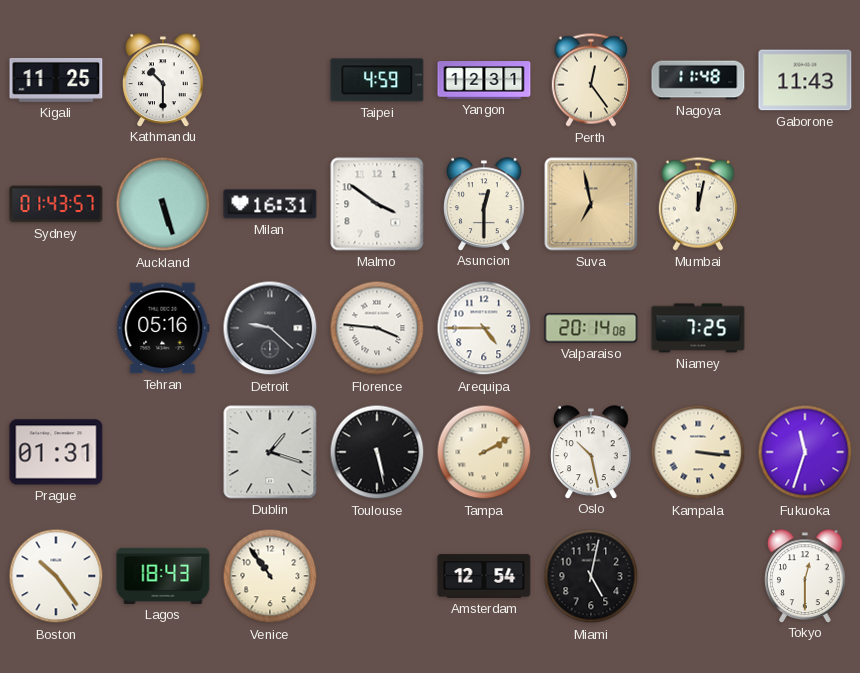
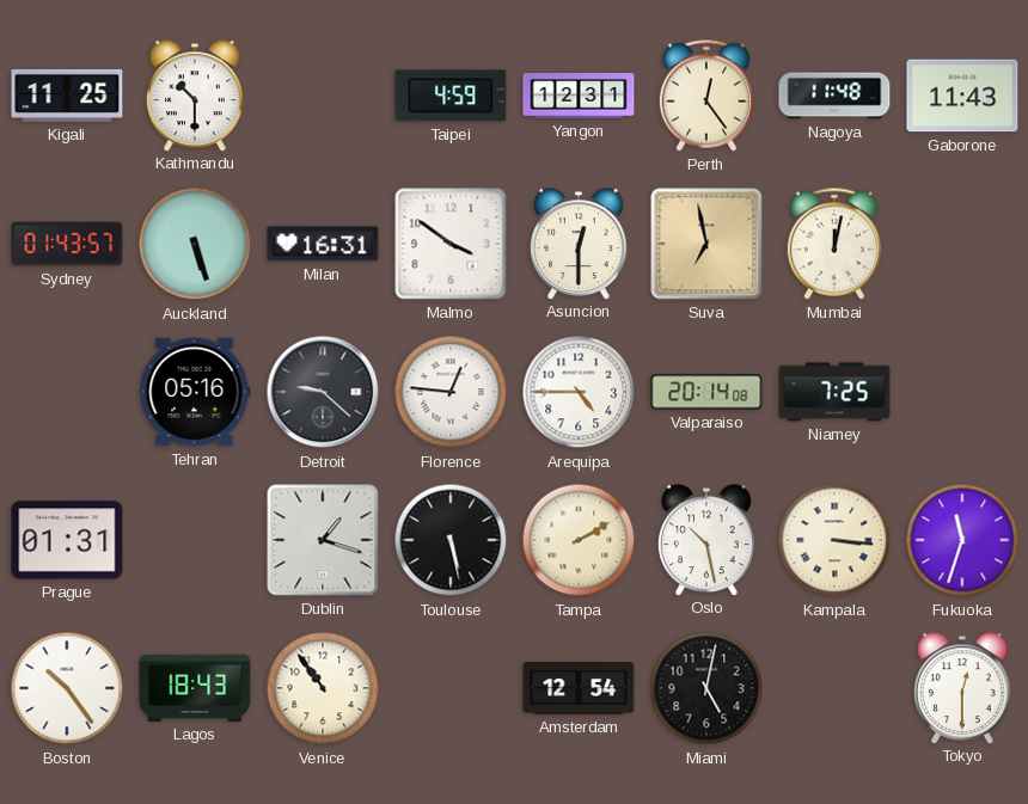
Florence: 3:46 -> 12:46
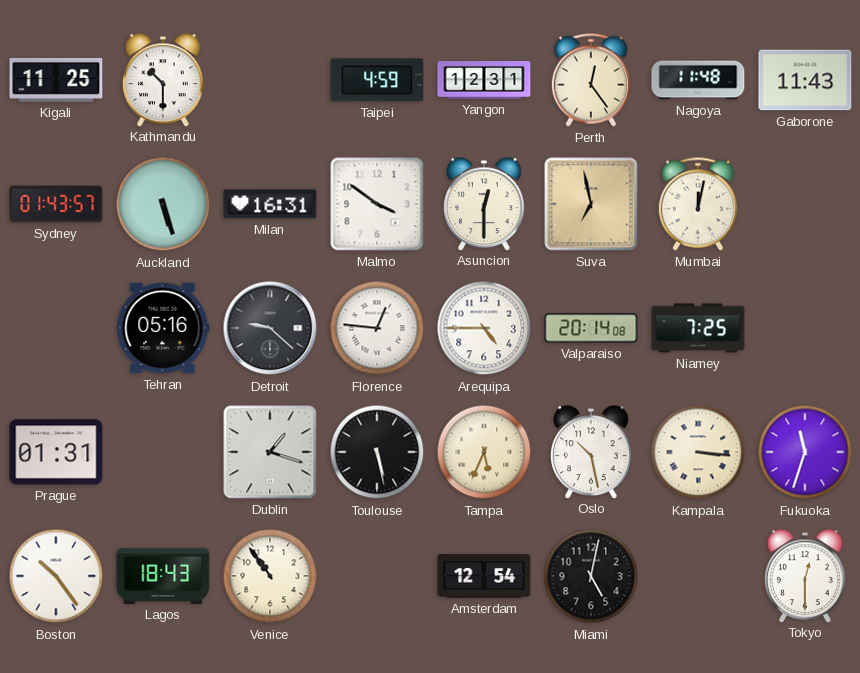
Tampa: 2:10 -> 5:34
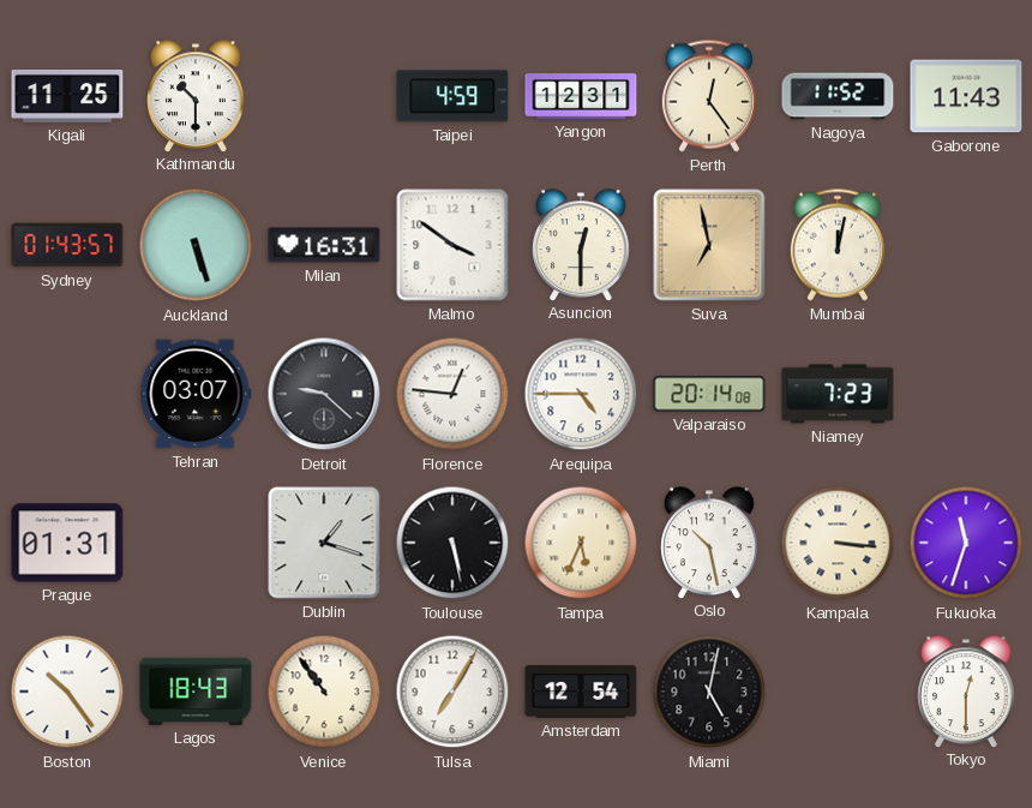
Nagoya: 11:48 -> 11:52
Tehran: 05:16 -> 03:07
Niamey: 7:25 -> 7:23
Tulsa: none -> 7:05
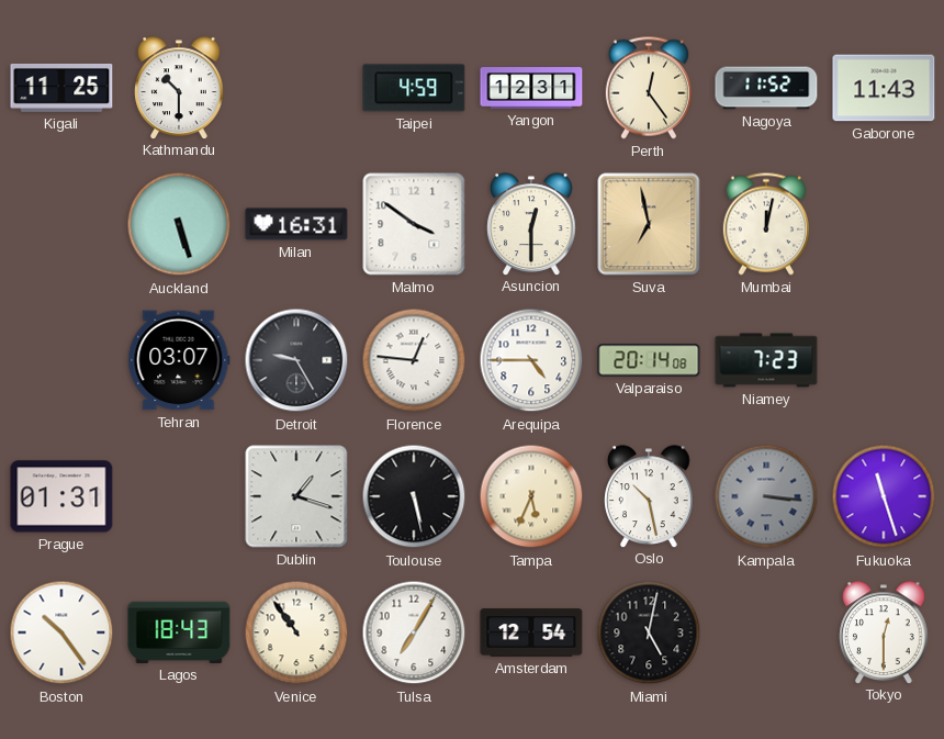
Sydney: 01:43 -> none
Detroit: 9:22 -> 9:25
Kampala dial: cream -> grey
Fukuoka: 11:33 -> 11:27
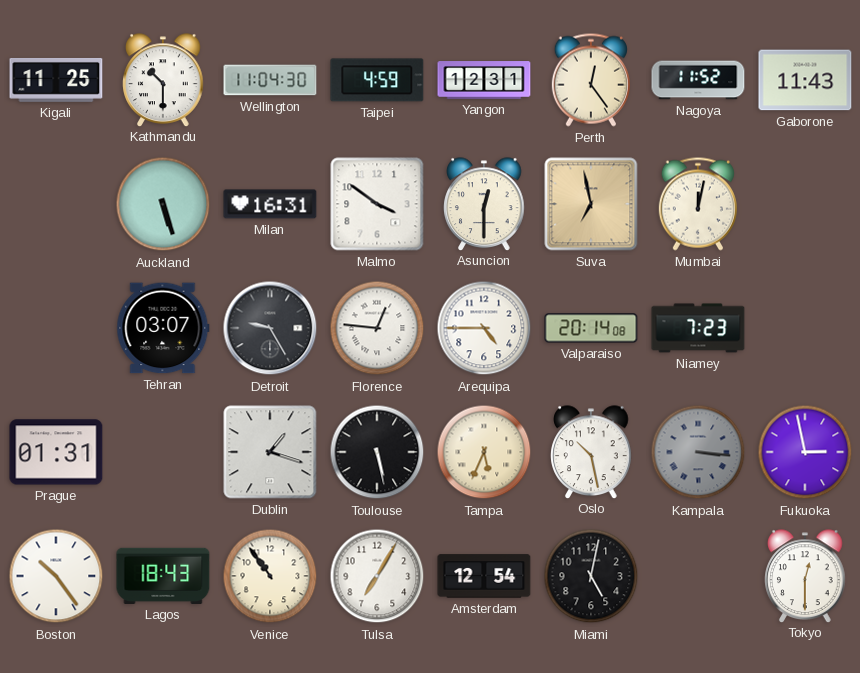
Wellington: none -> 11:04
Fukuoka: 11:27 -> 2:58
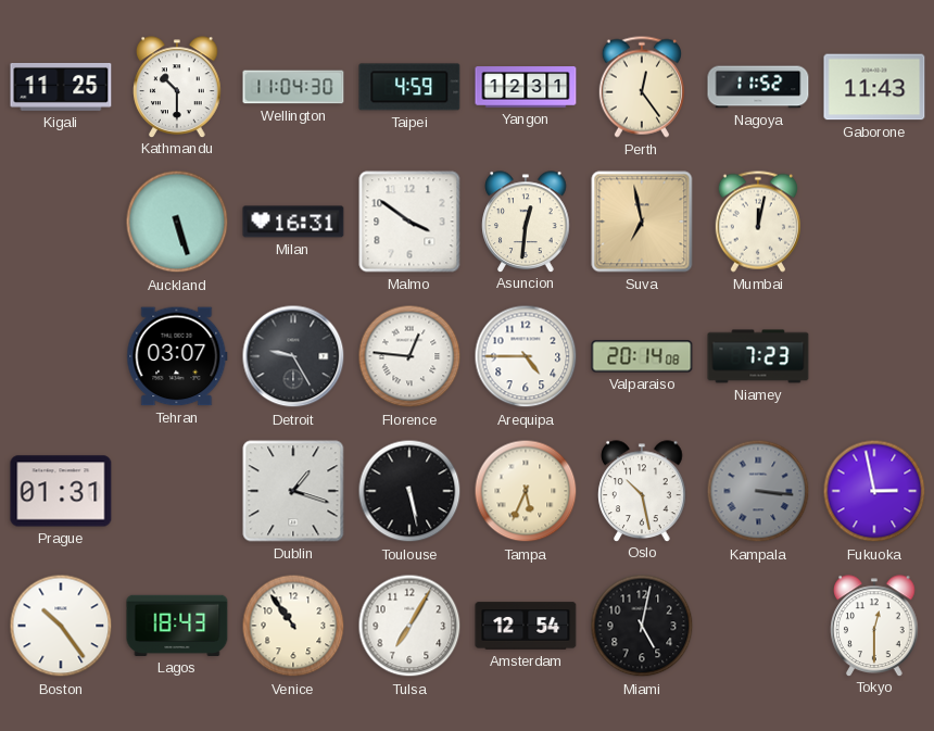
Asuncion: 12:30 -> 12:31
